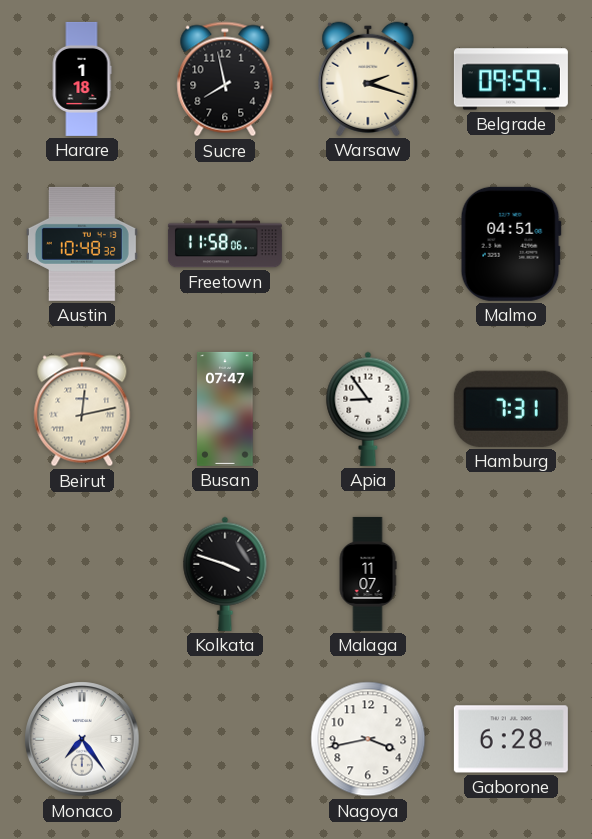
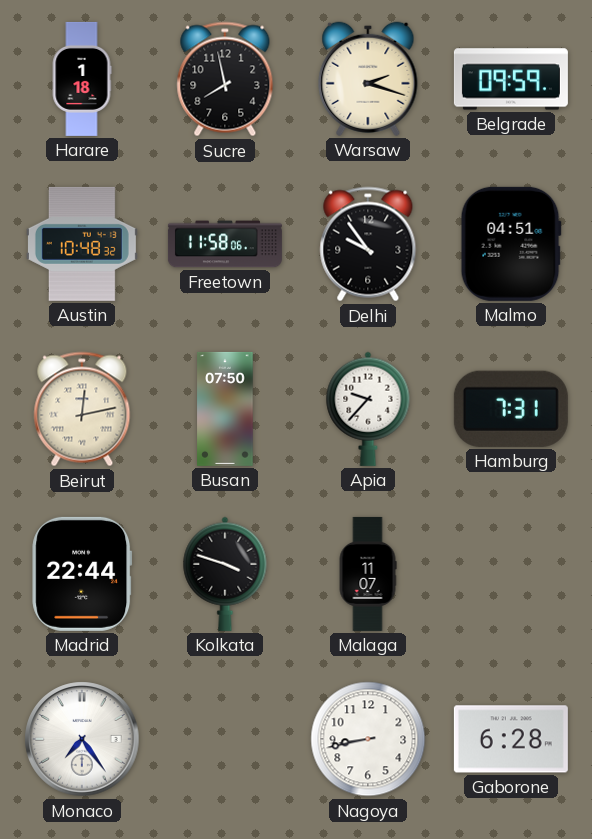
Delhi: none -> 9:54
Busan: 07:47 -> 07:50
Apia: 8:54 -> 9:37
Madrid: none -> 22:44
Nagoya: 3:43 -> 8:43
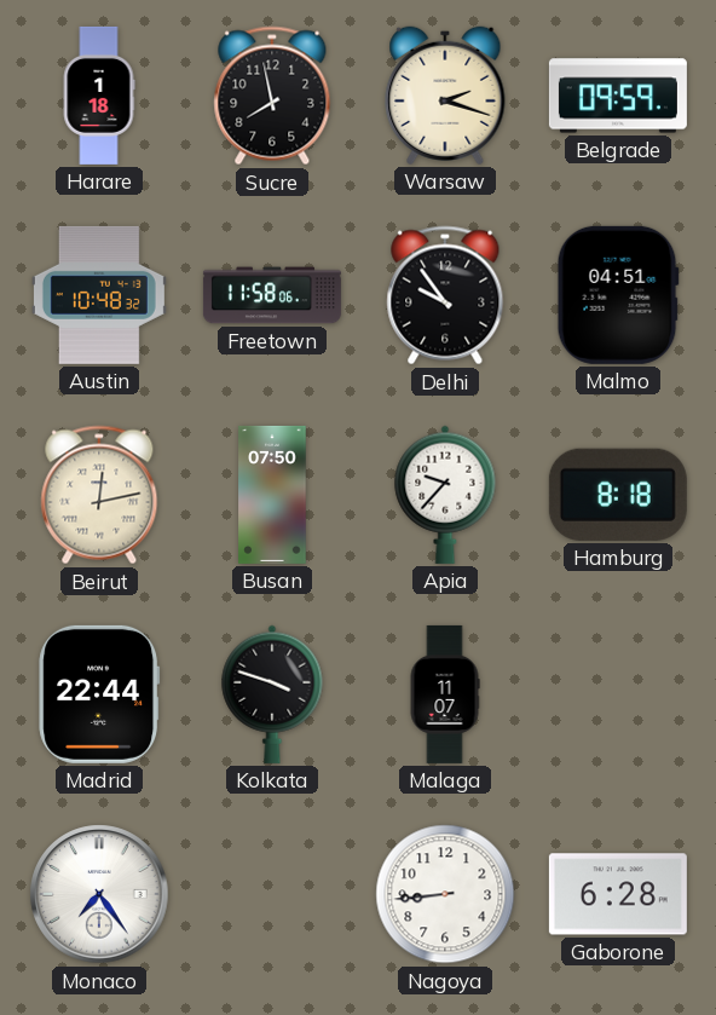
Hamburg: 7:31 -> 8:18
Nagoya: 8:43 -> 8:44
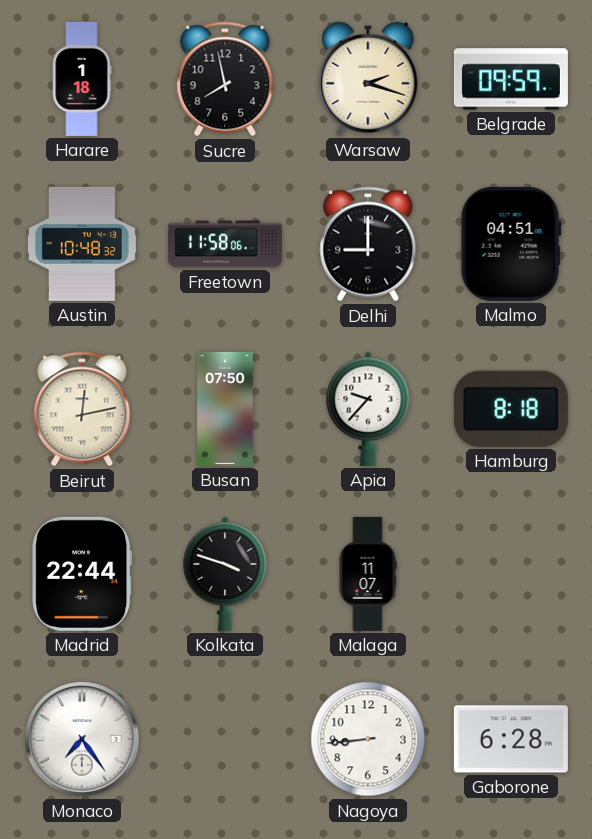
Delhi: 9:54 -> 9:00
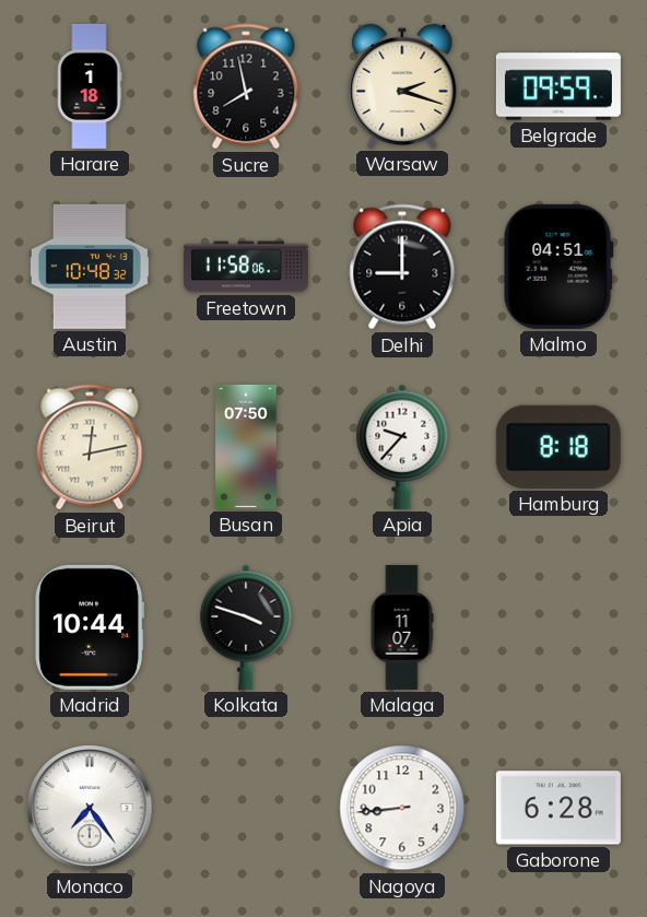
Madrid: 22:44 -> 10:44
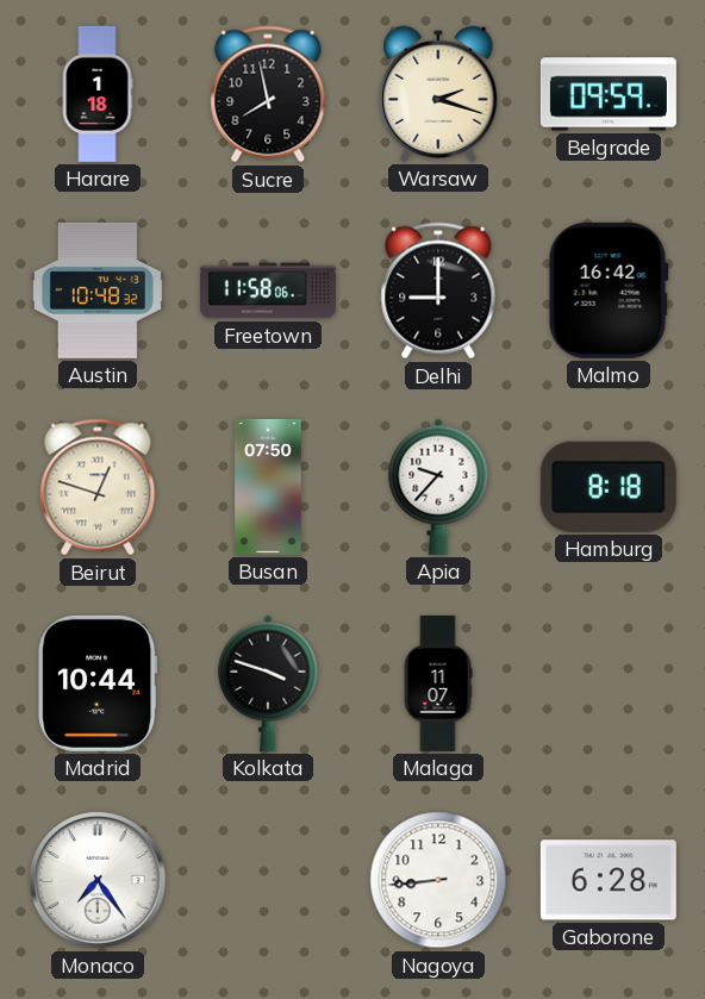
Malmo: 04:51 -> 16:42
Beirut: 12:13 -> 12:48
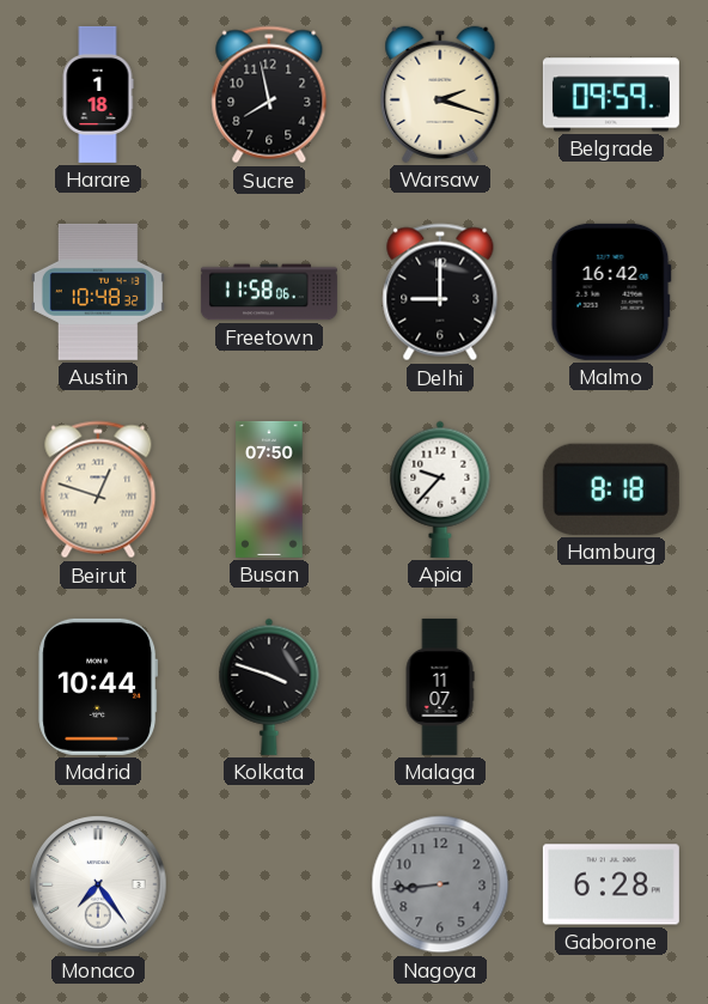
Nagoya dial: white -> grey
